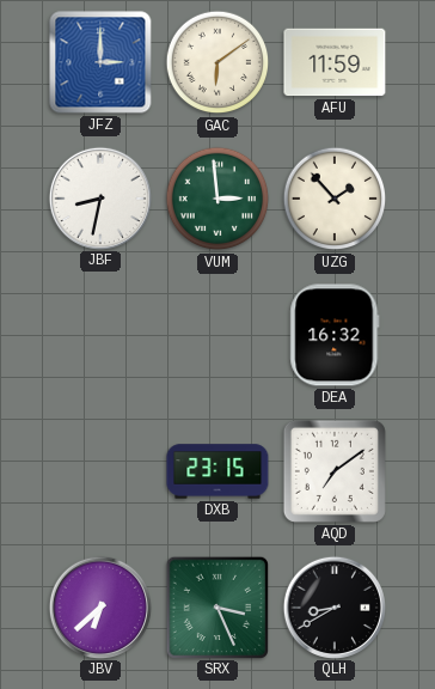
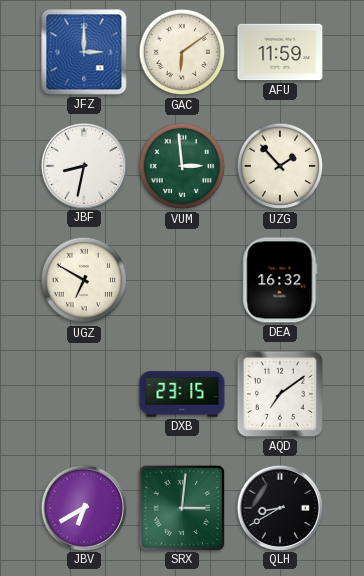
UGZ: none -> 6:50
JBV: 6:38 -> 6:40
SRX: 3:26 -> 3:01
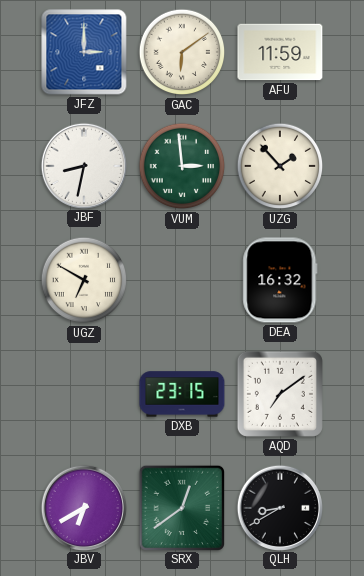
SRX: 3:01 -> 12:39
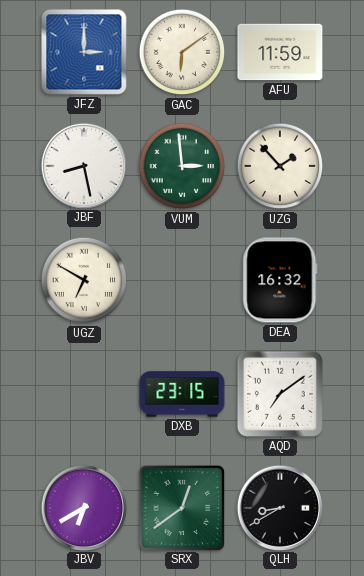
JBF: 8:32 -> 8:28
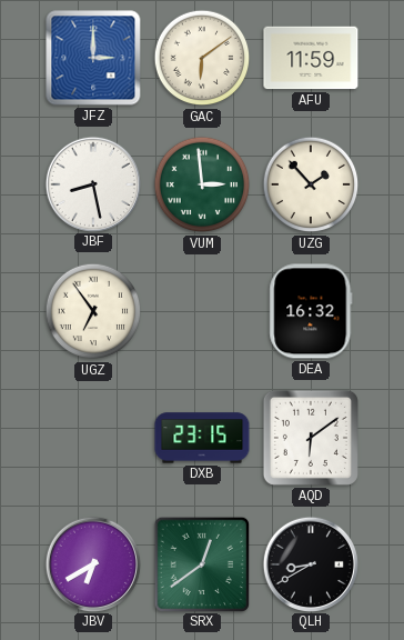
UGZ: 6:50 -> 6:54
AQD: 7:09 -> 6:09
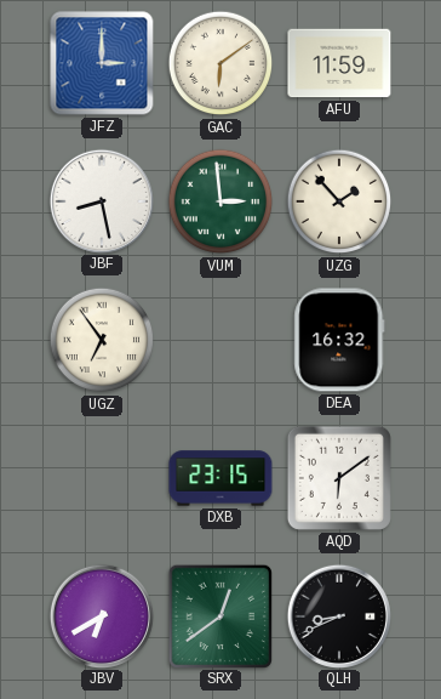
QLH: 8:40 -> 8:41
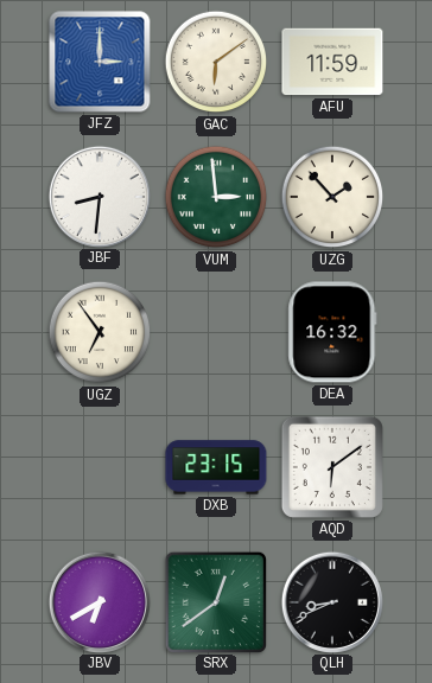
JBF: 8:28 -> 8:31
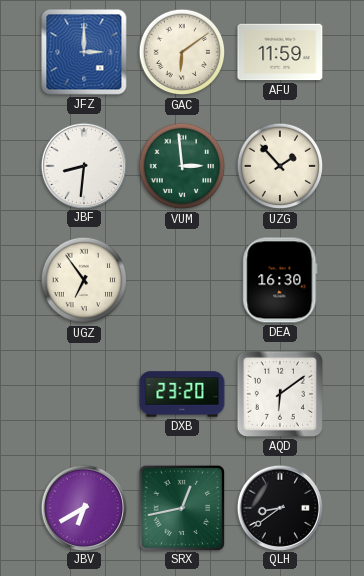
DEA: 16:32 -> 16:30
DXB: 23:15 -> 23:20
SRX: 12:39 -> 12:43
QLH: 8:41 -> 8:39
